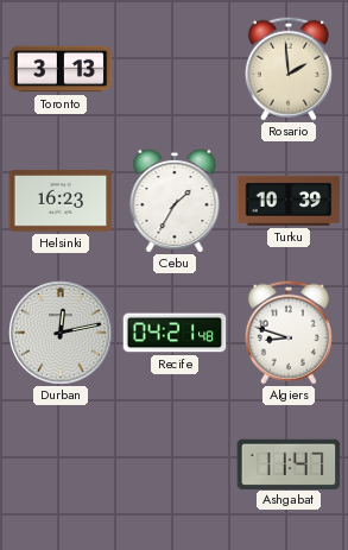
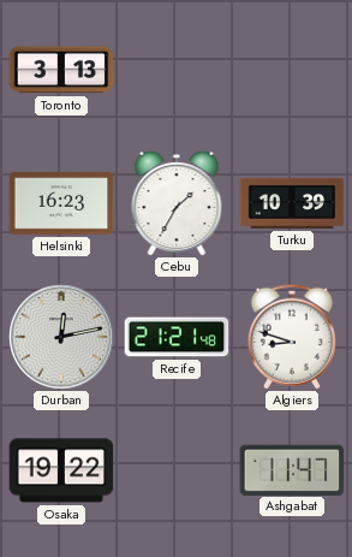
Rosario: 1:59 -> none
Recife: 04:21 -> 21:21
Osaka: none -> 19:22
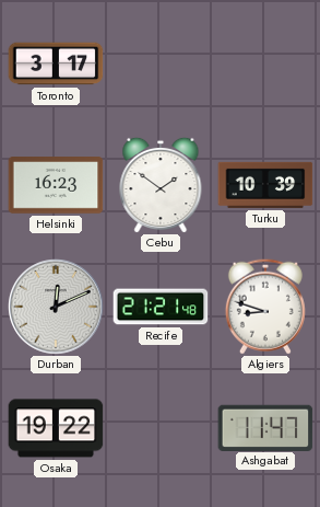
Toronto: 3:13 -> 3:17
Cebu: 1:35 -> 1:51
Durban: 12:13 -> 12:11
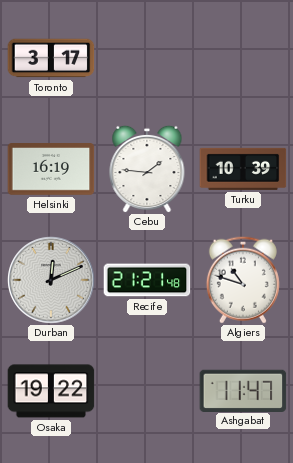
Helsinki: 16:23 -> 16:19
Cebu: 1:51 -> 1:46
Algiers: 8:48 -> 10:48
